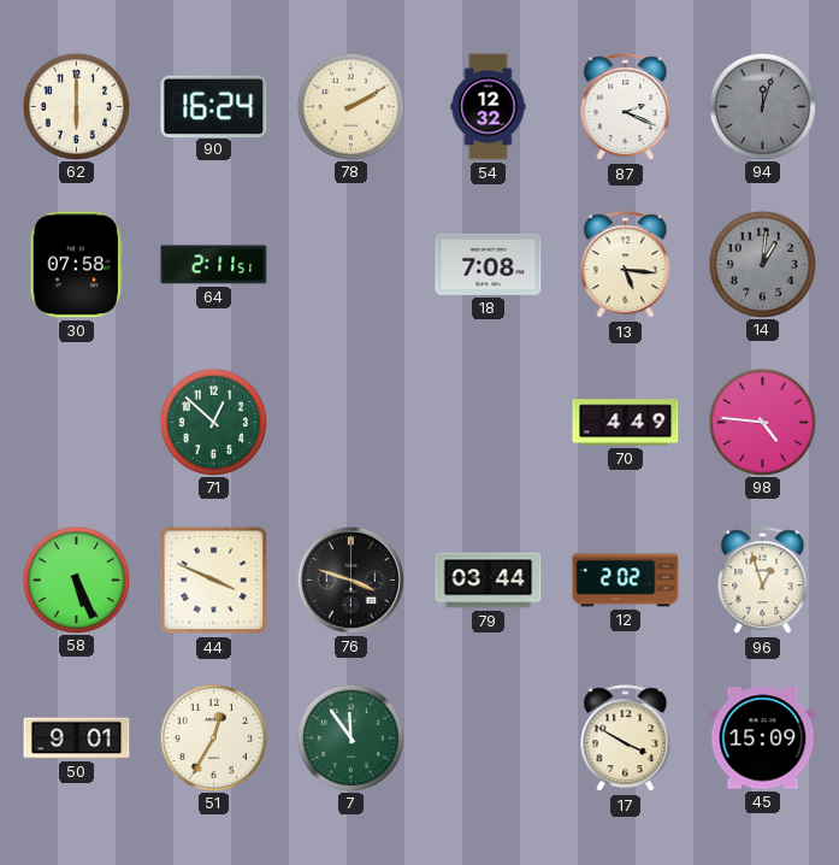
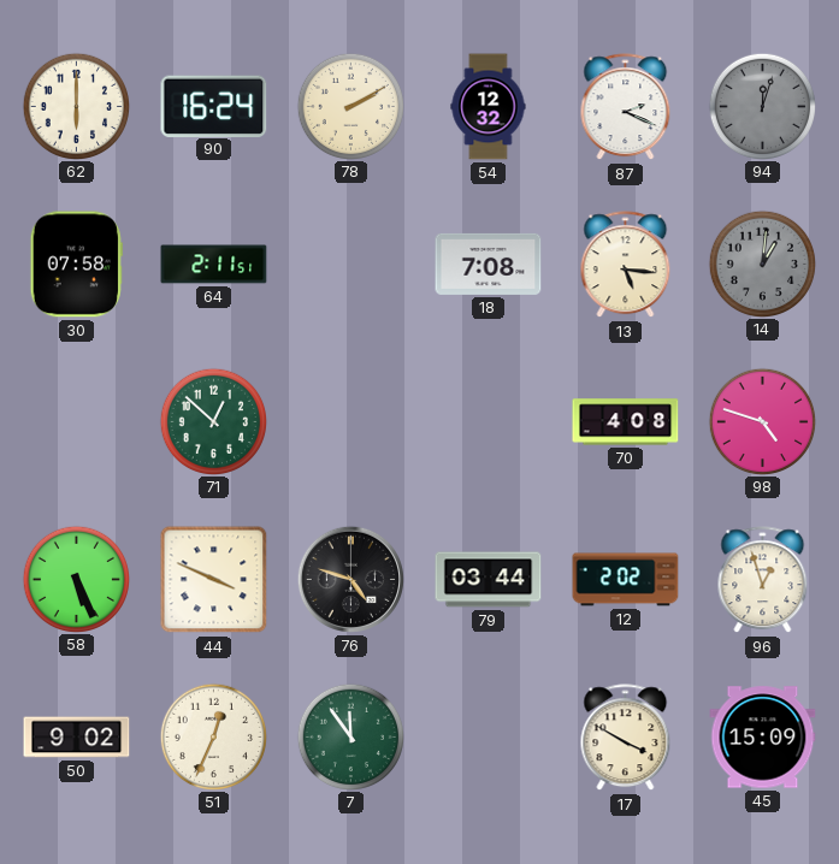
70: 4:49 -> 4:08
98: 4:46 -> 4:48
76: 3:48 -> 4:48
50: 9:01 -> 9:02
51: 12:35 -> 12:34
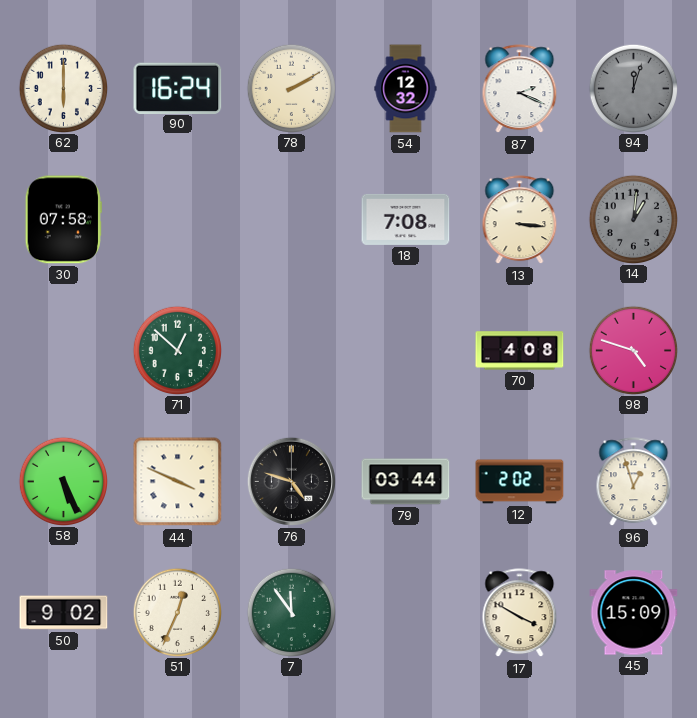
64: 2:11 -> none
13: 5:16 -> 3:16
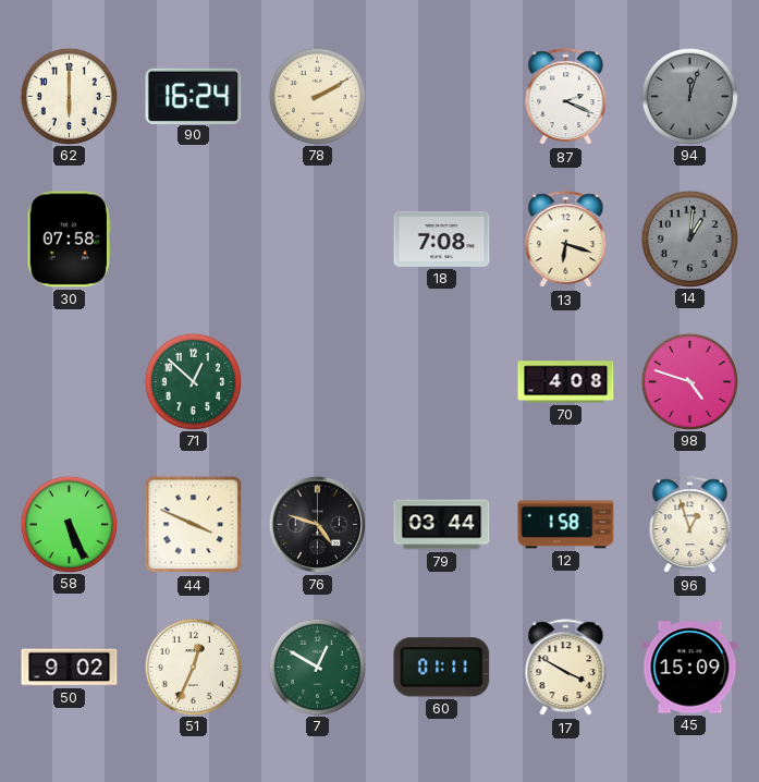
54: 12:32 -> none
13: 3:16 -> 6:18
12: 2:02 -> 1:58
7: 11:54 -> 12:50
60: none -> 01:11
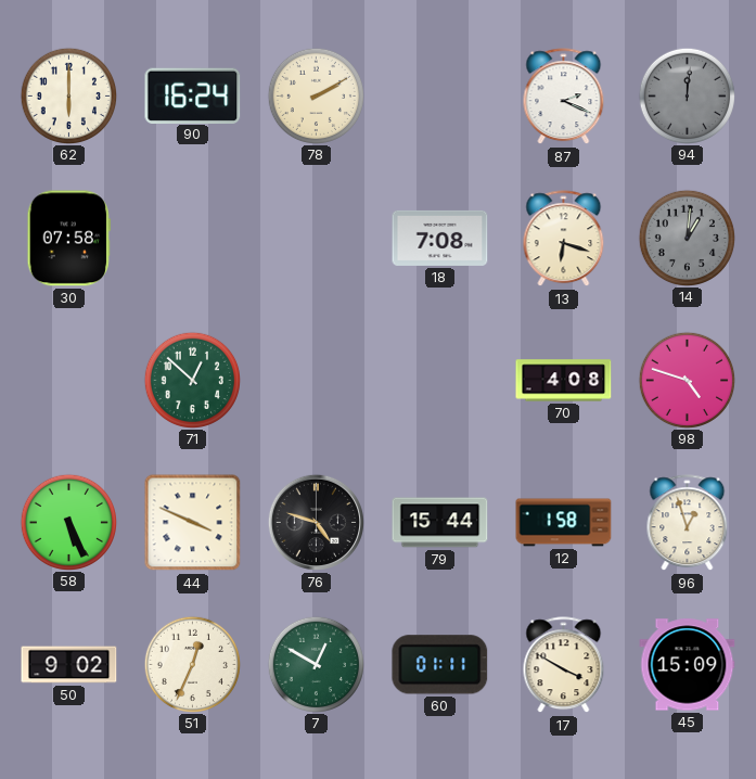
94: 12:03 -> 12:01
79: 03:44 -> 15:44
